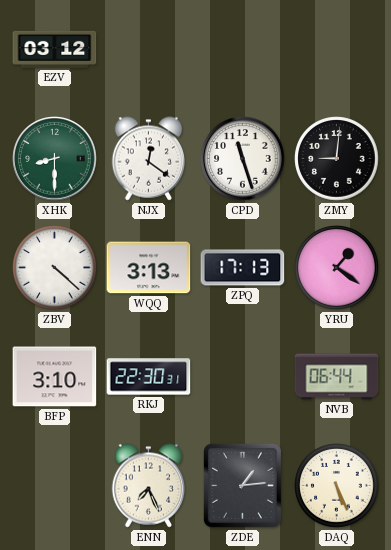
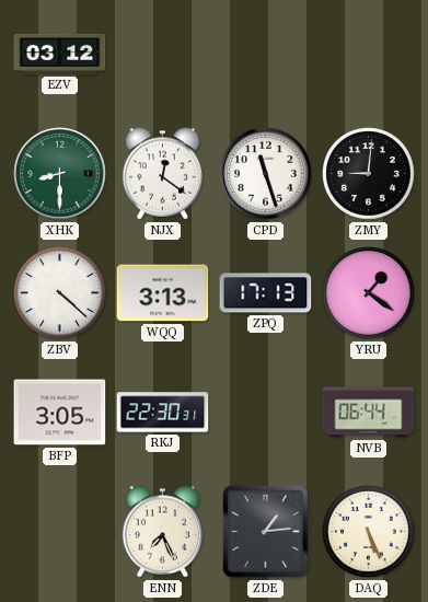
BFP: 3:10 -> 3:05
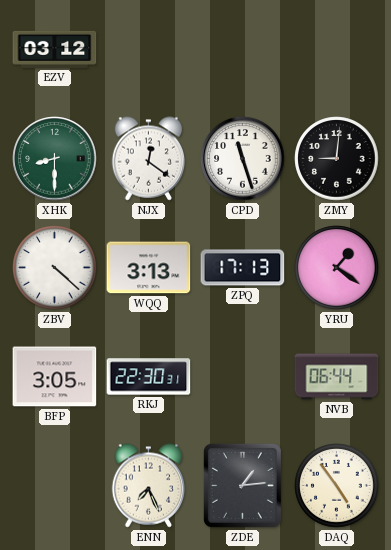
DAQ: 5:26 -> 4:54
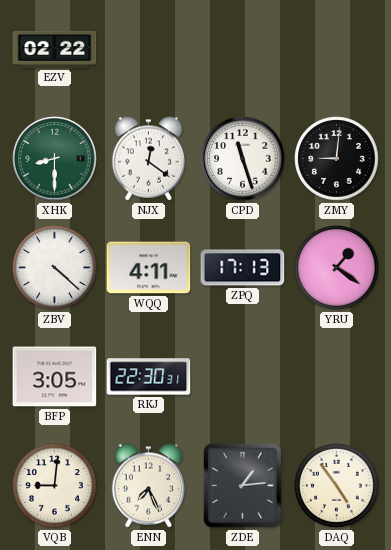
EZV: 03:12 -> 02:22
WQQ: 3:13 -> 4:11
NVB: 06:44 -> none
VQB: none -> 9:01
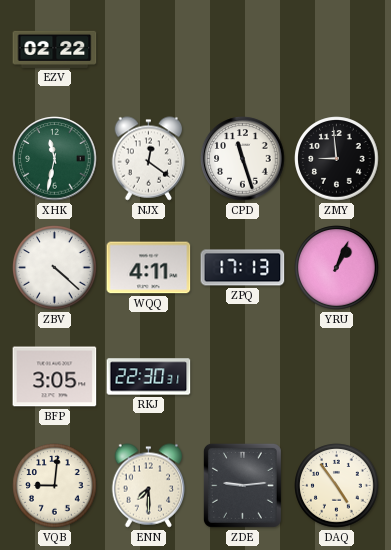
XHK: 8:30 -> 11:32
ZMY: 9:01 -> 8:59
YRU: 1:21 -> 1:04
ENN: 7:26 -> 7:30
ZDE: 1:14 -> 9:14
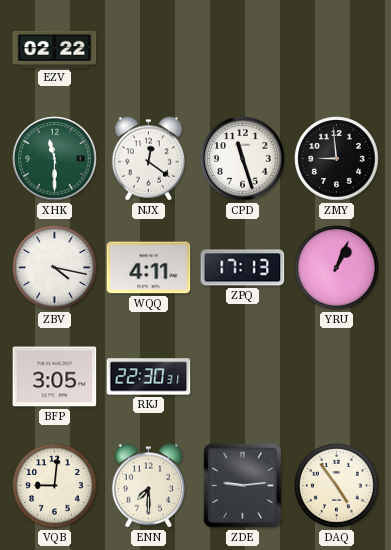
XHK: 11:32 -> 11:30
ZBV: 4:22 -> 4:17
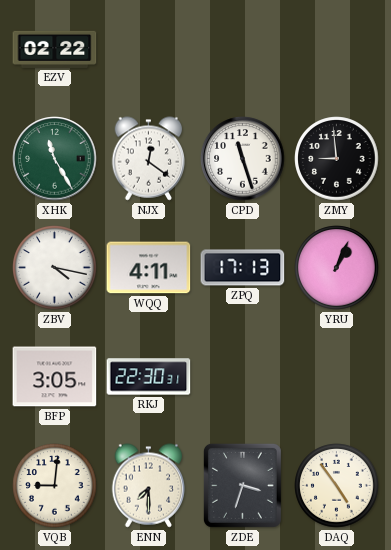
XHK: 11:30 -> 11:25
ZDE: 9:14 -> 3:33
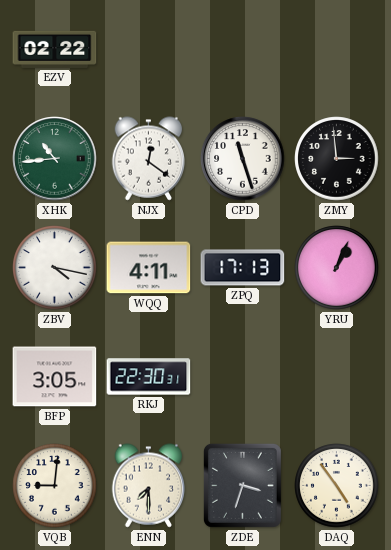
XHK: 11:25 -> 10:44
ZMY: 8:59 -> 2:59
